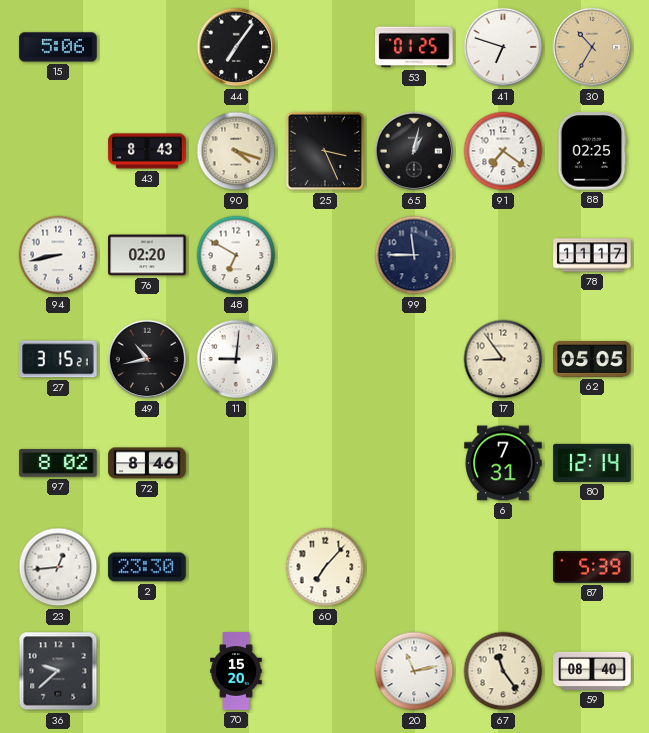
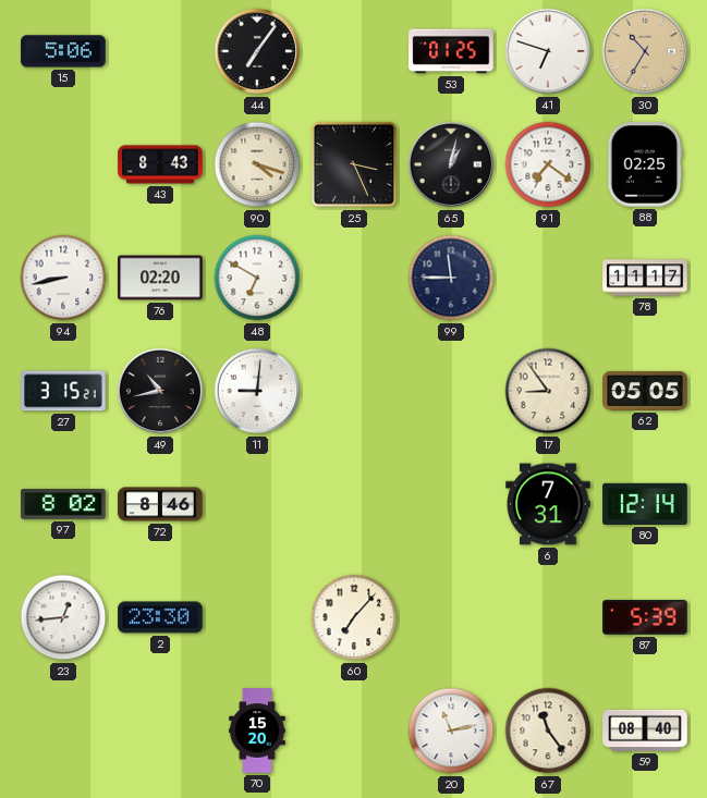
36: 9:38 -> none
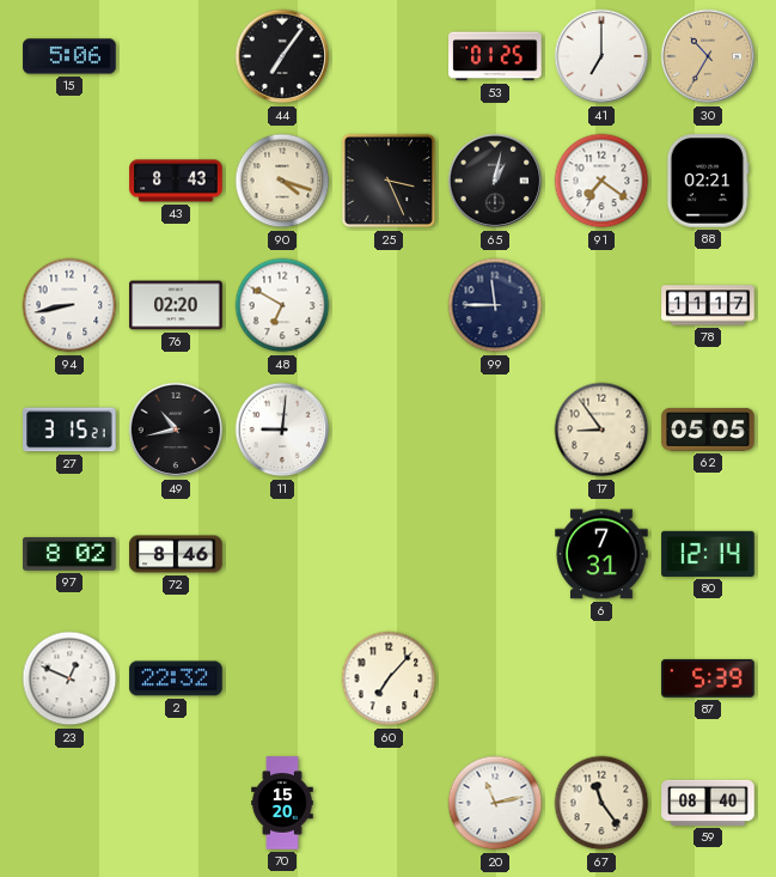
41: 6:48 -> 7:00
88: 02:25 -> 02:21
23: 12:44 -> 12:49
2: 23:30 -> 22:32
